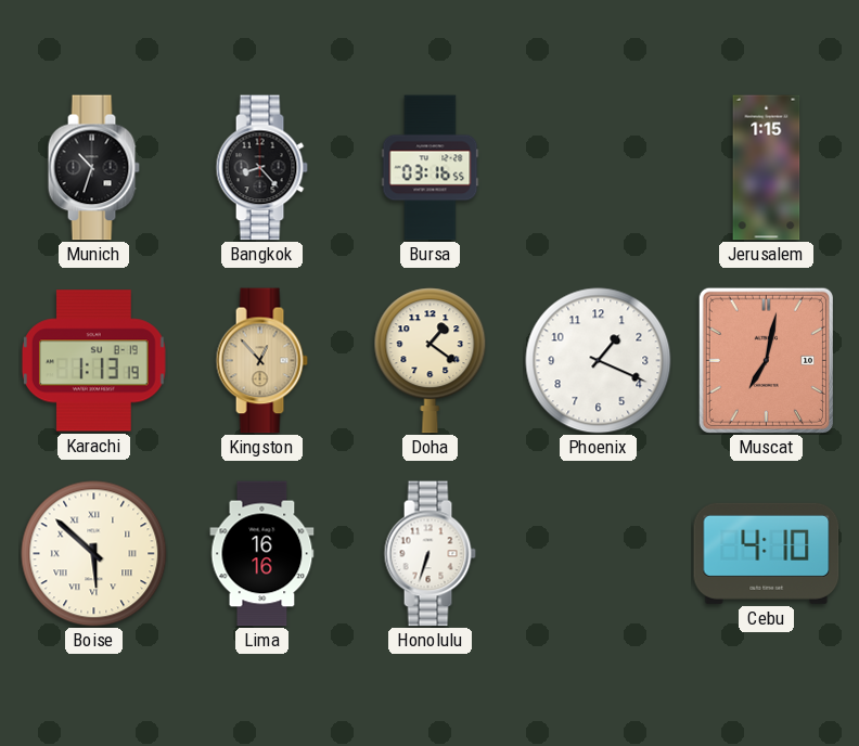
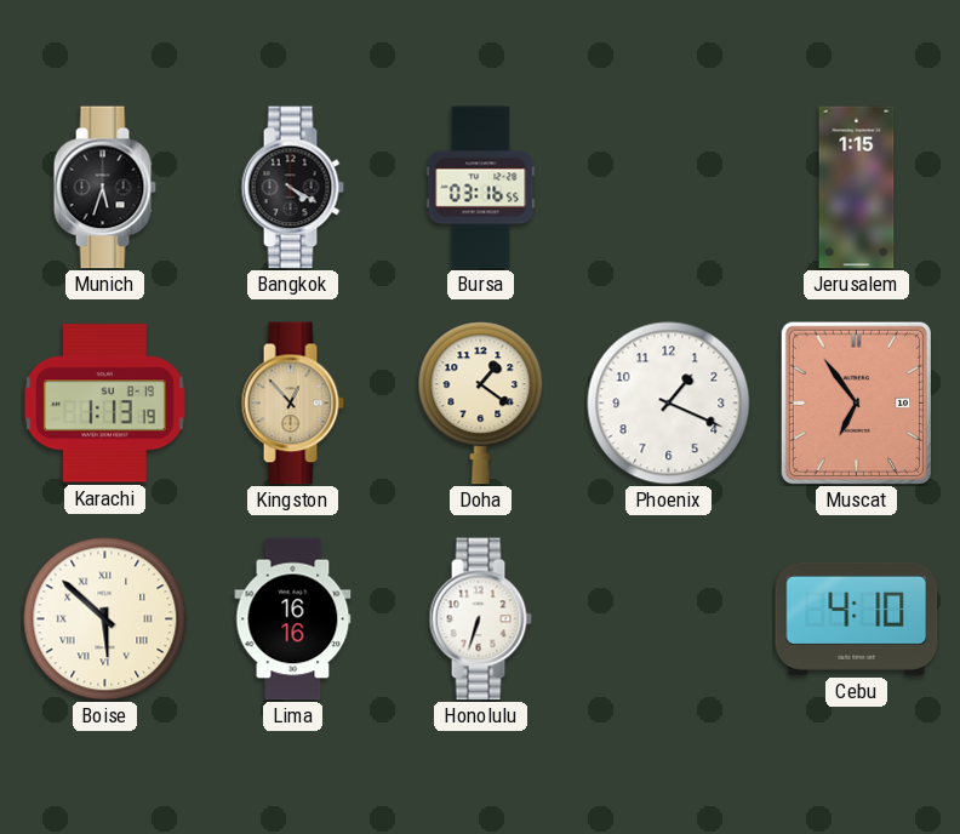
Munich: 10:33 -> 5:33
Bangkok: 8:23 -> 4:20
Muscat: 7:02 -> 6:54
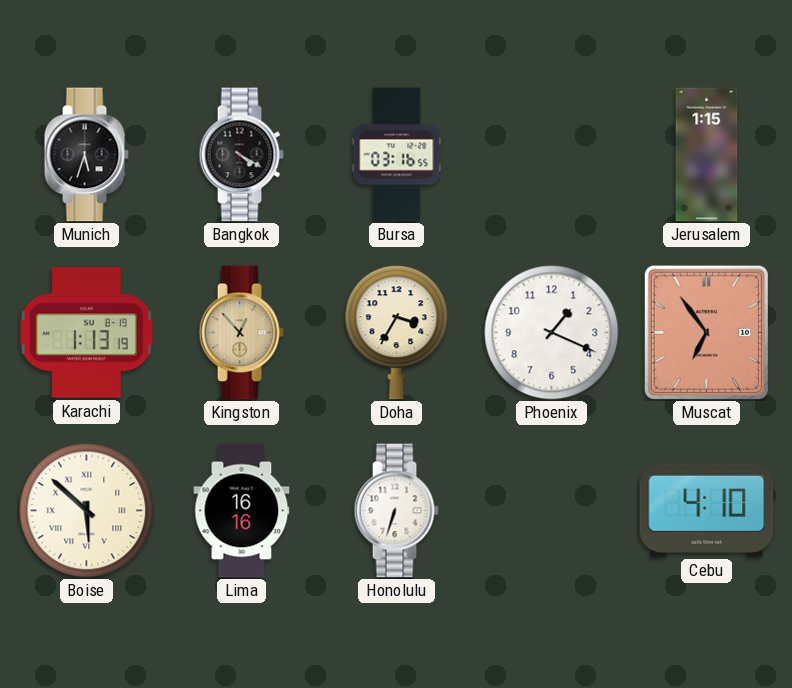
Doha: 1:21 -> 3:35
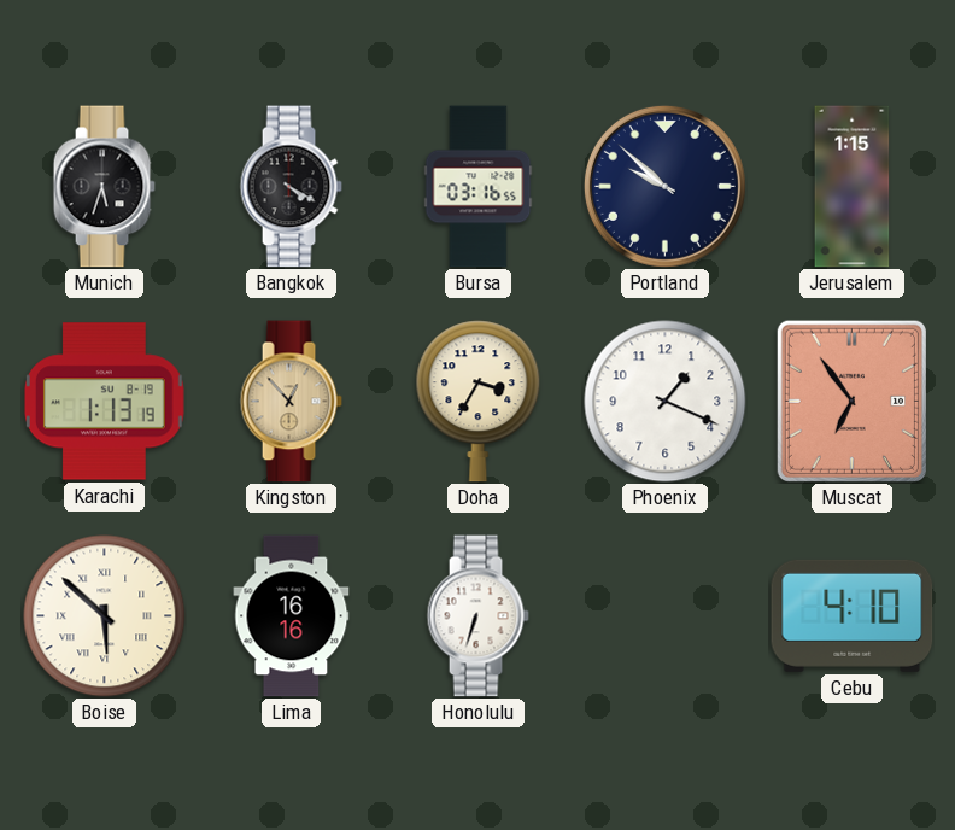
Portland: none -> 9:52
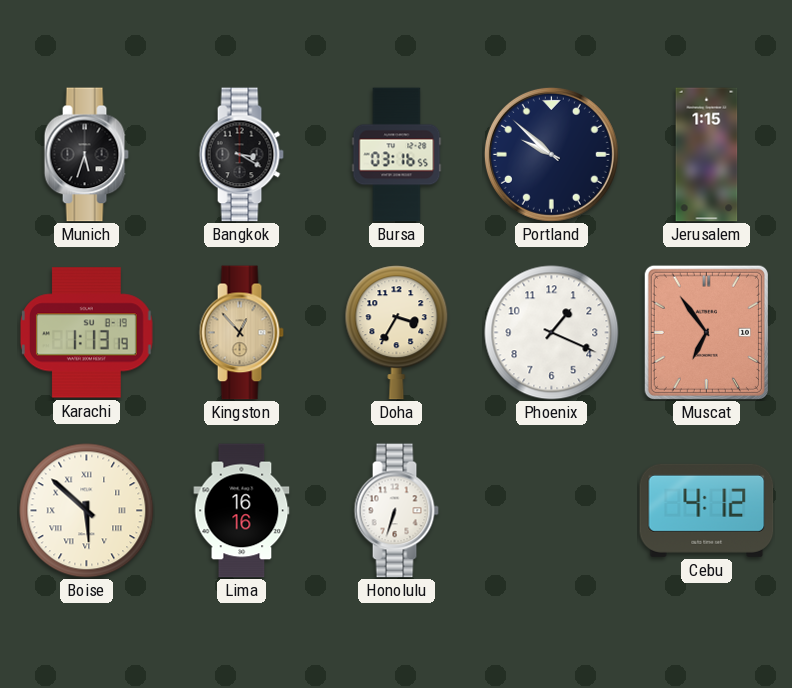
Bangkok: 4:20 -> 3:20
Cebu: 4:10 -> 4:12
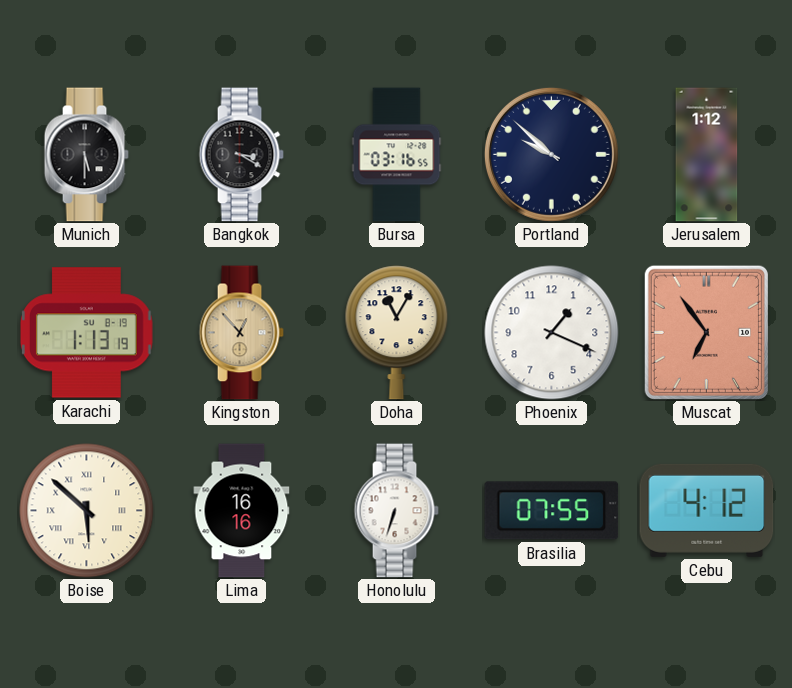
Munich: 5:33 -> 5:30
Jerusalem: 1:15 -> 1:12
Doha: 3:35 -> 11:05
Brasilia: none -> 07:55
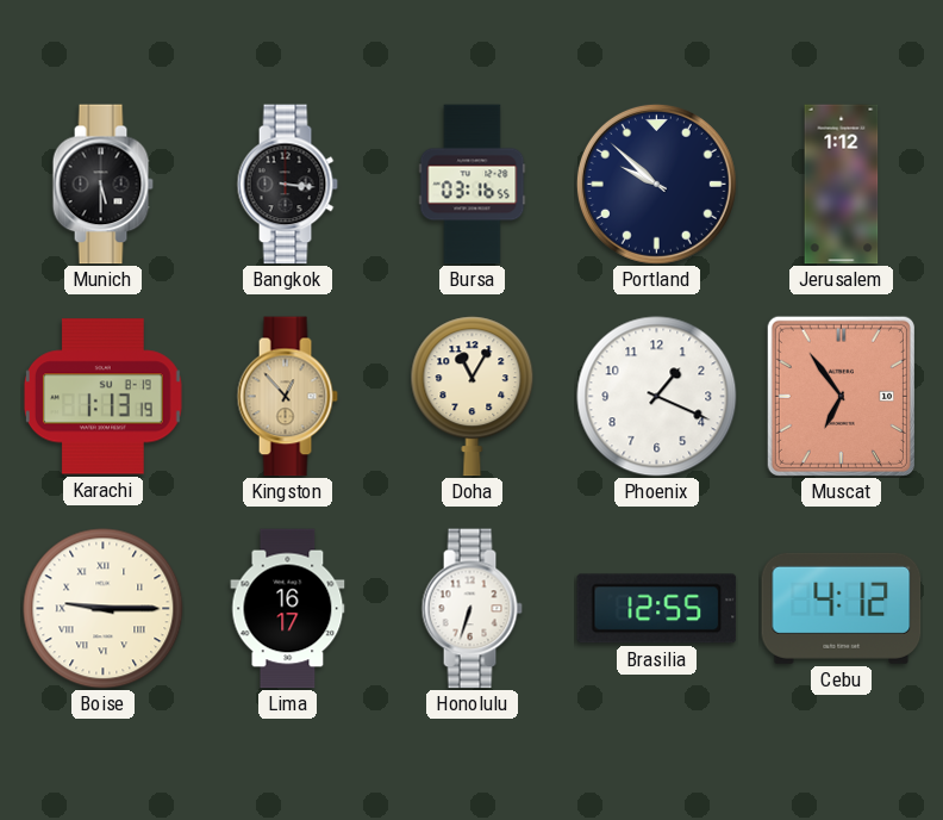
Bangkok: 3:20 -> 3:16
Boise: 5:52 -> 9:15
Lima: 16:16 -> 16:17
Brasilia: 07:55 -> 12:55
